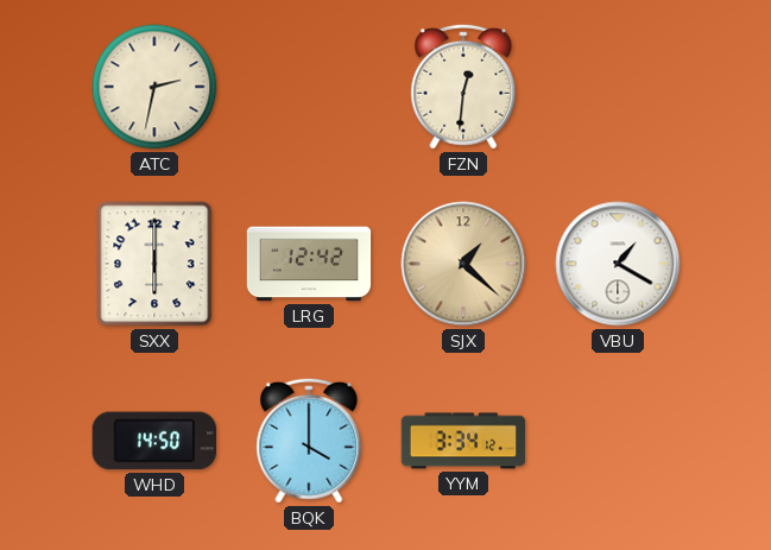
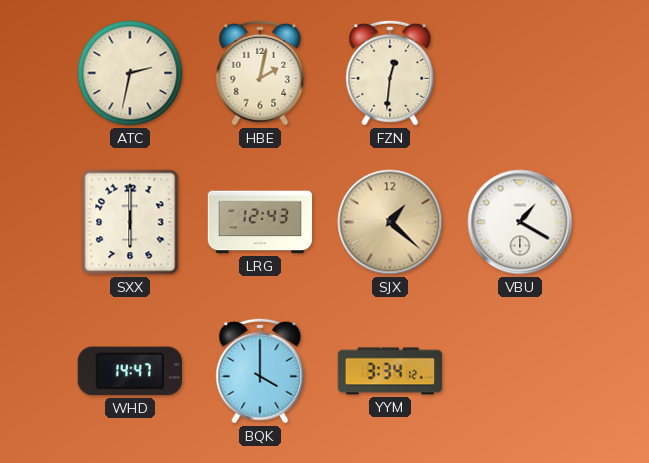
HBE: none -> 2:02
LRG: 12:42 -> 12:43
WHD: 14:50 -> 14:47
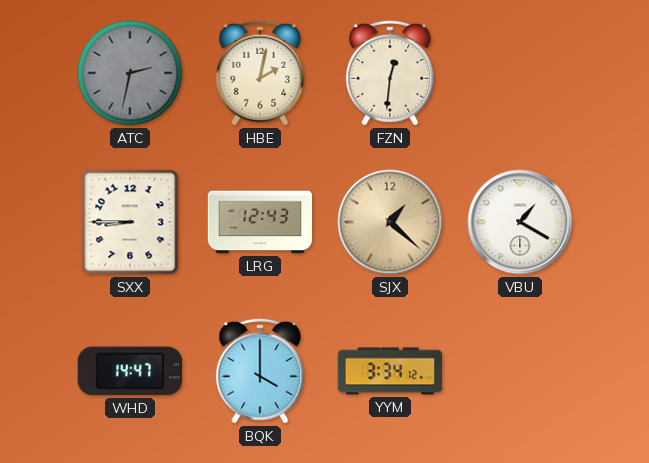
ATC dial: cream -> grey
SXX: 6:00 -> 8:45
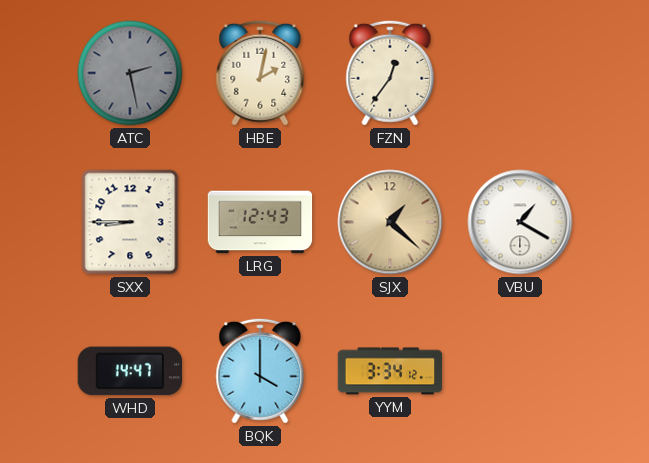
ATC: 2:32 -> 2:28
FZN: 12:31 -> 12:36
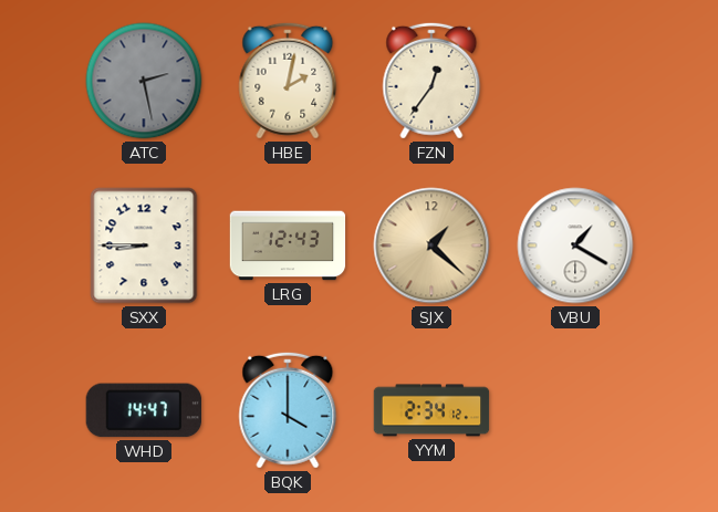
YYM: 3:34 -> 2:34
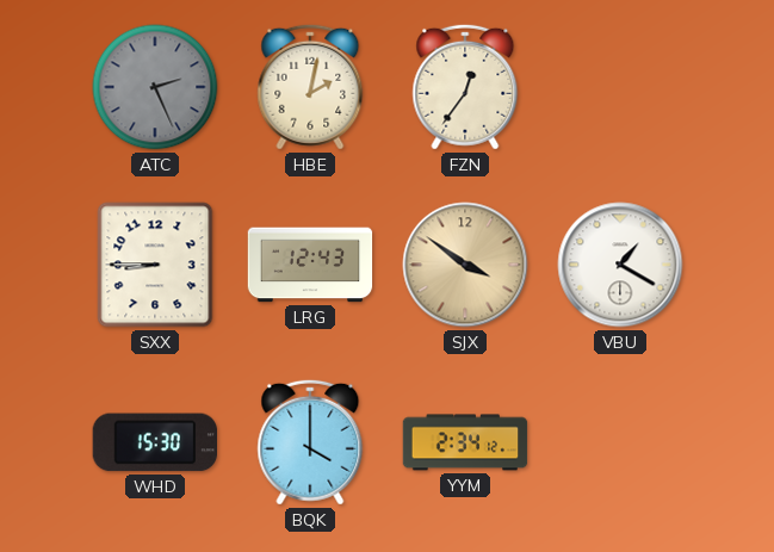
ATC: 2:28 -> 2:26
SJX: 1:22 -> 3:51
WHD: 14:47 -> 15:30
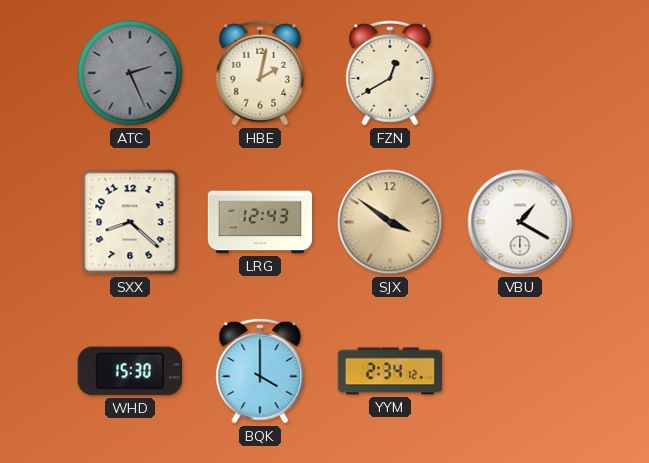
FZN: 12:36 -> 12:40
SXX: 8:45 -> 8:22
